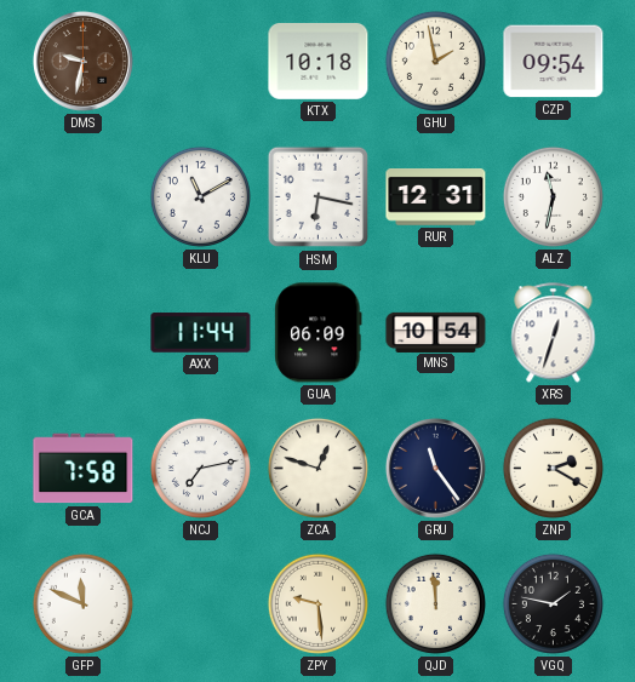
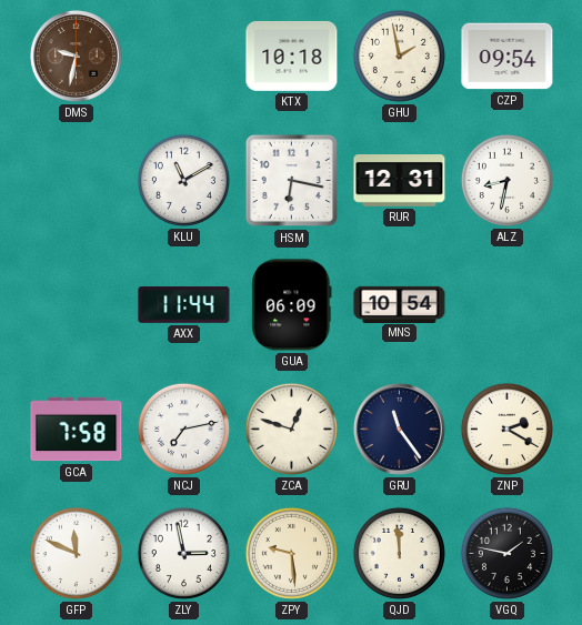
ALZ: 11:32 -> 8:32
XRS: 12:33 -> none
ZLY: none -> 2:58
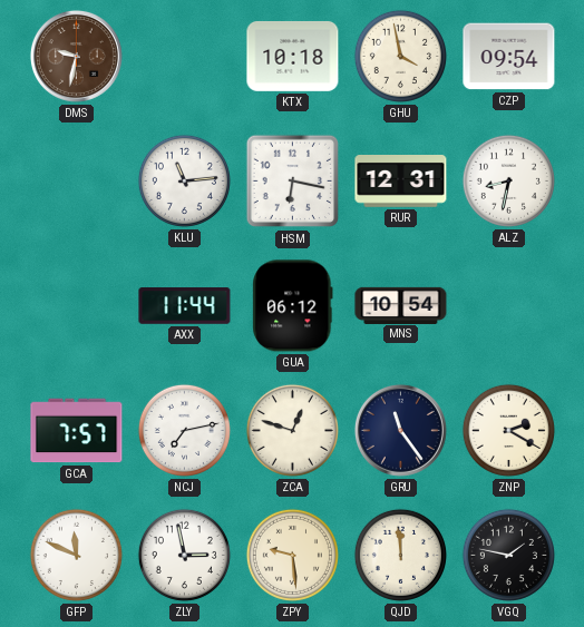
GHU: 1:58 -> 3:58
KLU: 11:10 -> 11:14
GUA: 06:09 -> 06:12
GCA: 7:58 -> 7:57
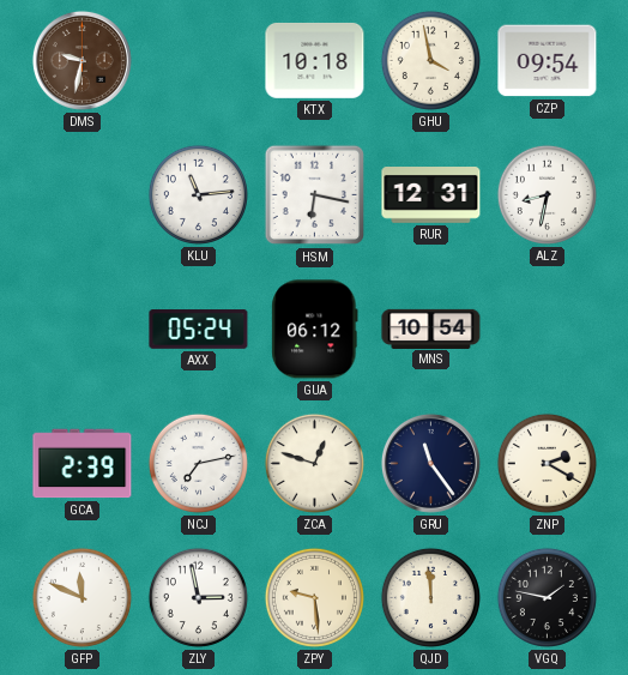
AXX: 11:44 -> 05:24
GCA: 7:57 -> 2:39
